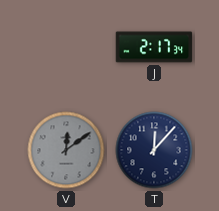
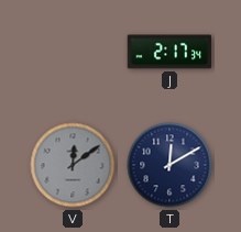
T: 12:07 -> 12:10
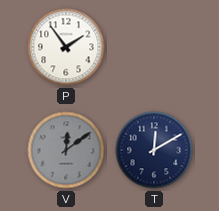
P: none -> 1:54
J: 2:17 -> none
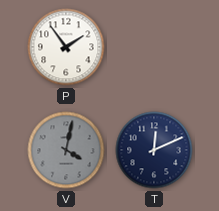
V: 12:09 -> 4:02
T: 12:10 -> 12:11
